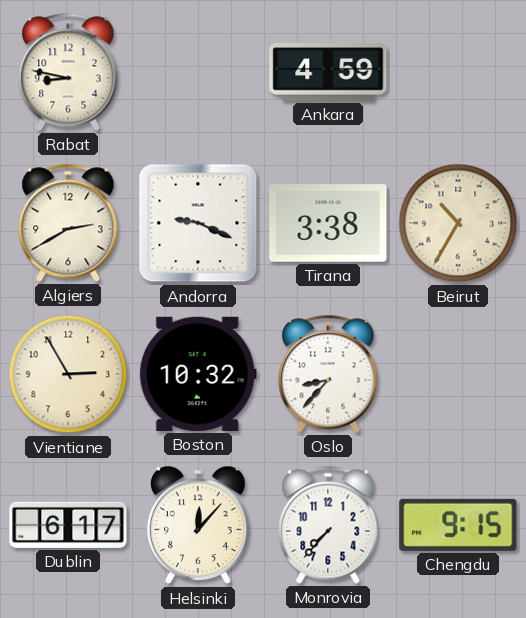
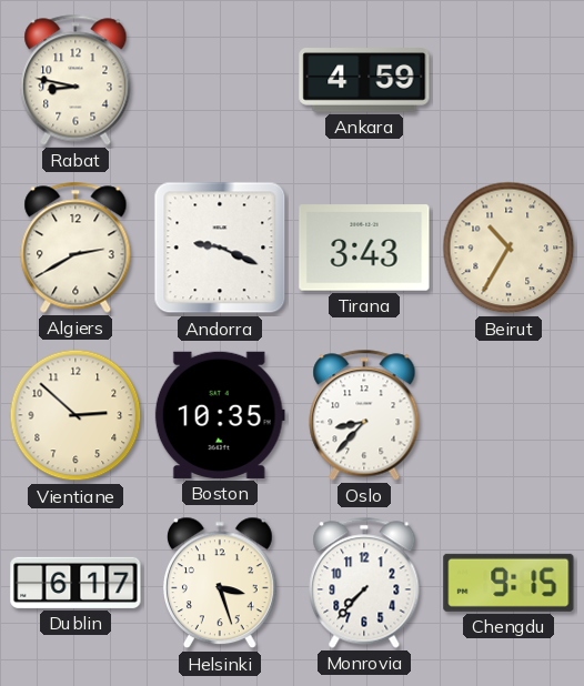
Tirana: 3:38 -> 3:43
Vientiane: 2:55 -> 2:52
Boston: 10:32 -> 10:35
Helsinki: 12:07 -> 3:27
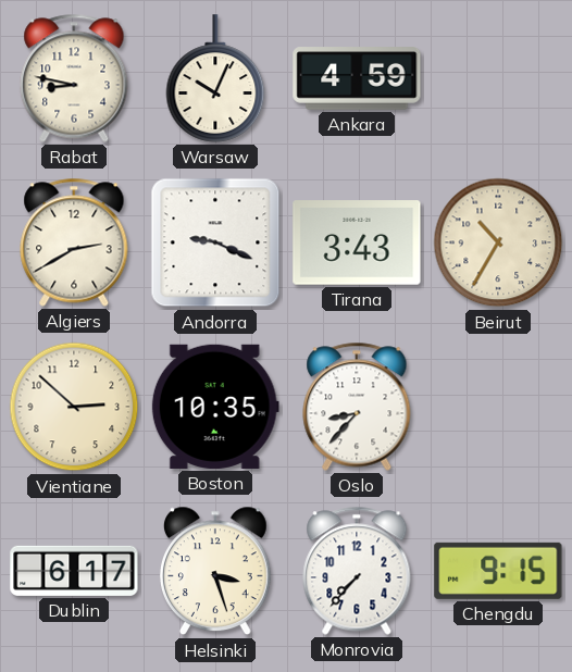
Warsaw: none -> 10:04
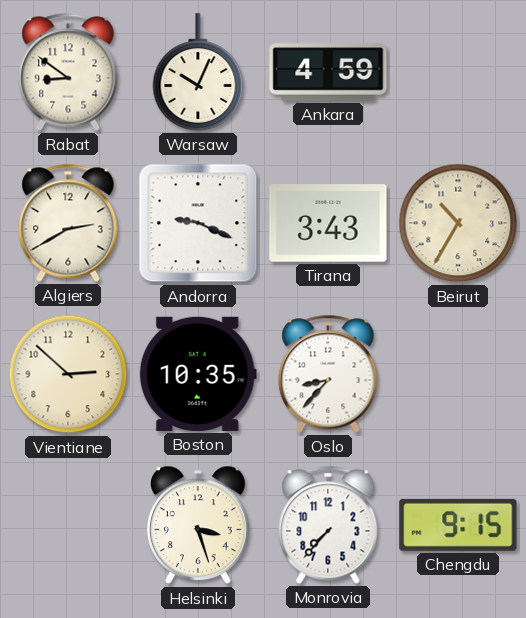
Rabat: 8:47 -> 8:51
Dublin: 6:17 -> none
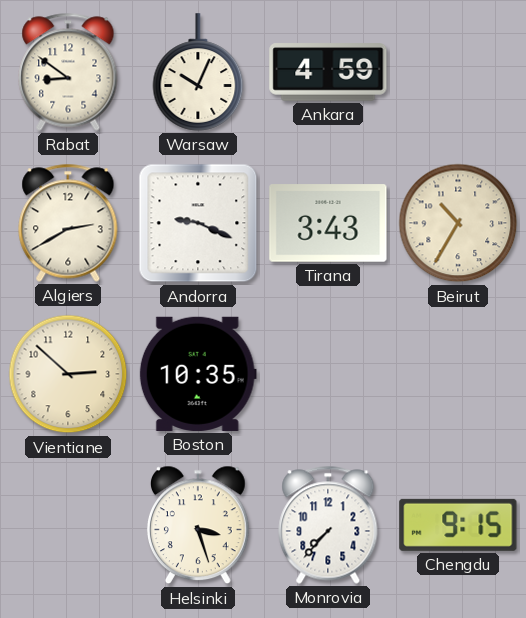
Oslo: 8:37 -> none
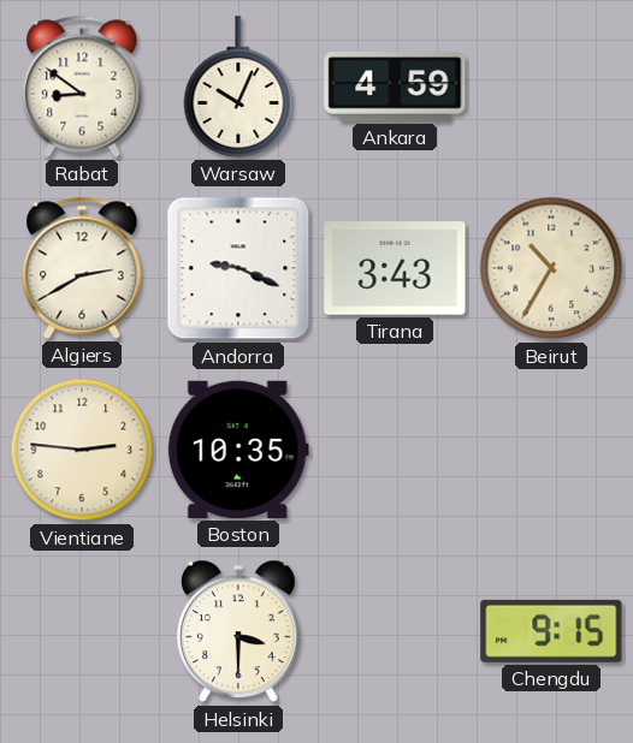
Vientiane: 2:52 -> 2:46
Helsinki: 3:27 -> 3:30
Monrovia: 7:37 -> none
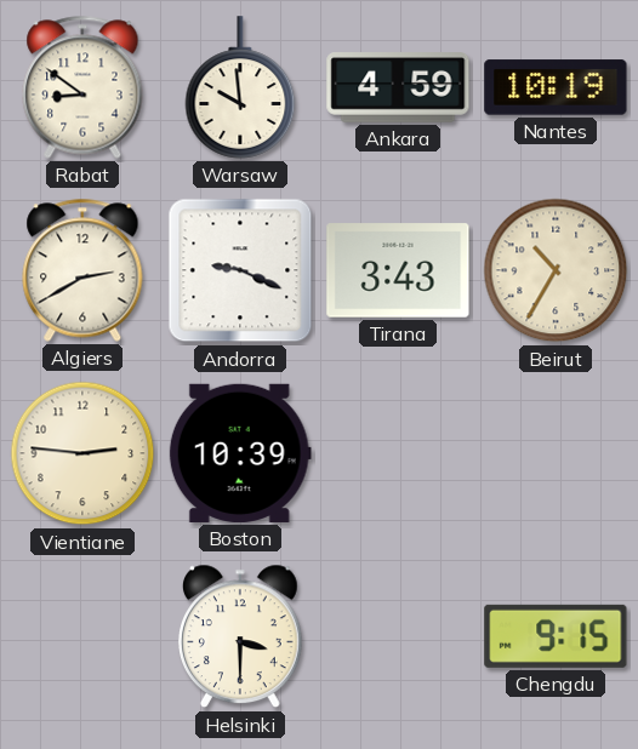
Warsaw: 10:04 -> 9:59
Nantes: none -> 10:19
Boston: 10:35 -> 10:39
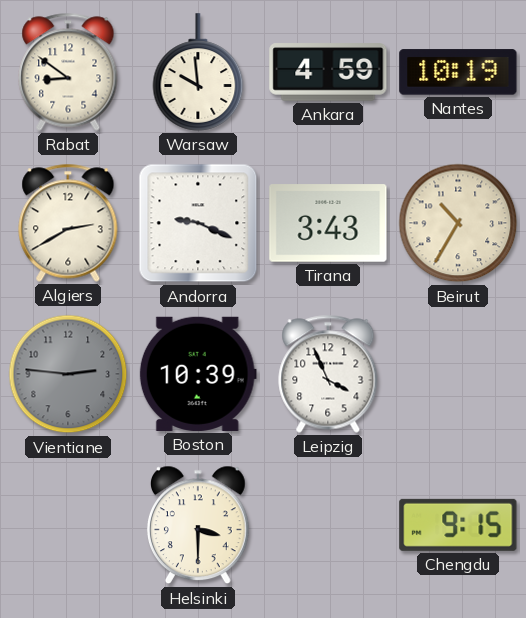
Vientiane dial: cream -> grey
Leipzig: none -> 3:56
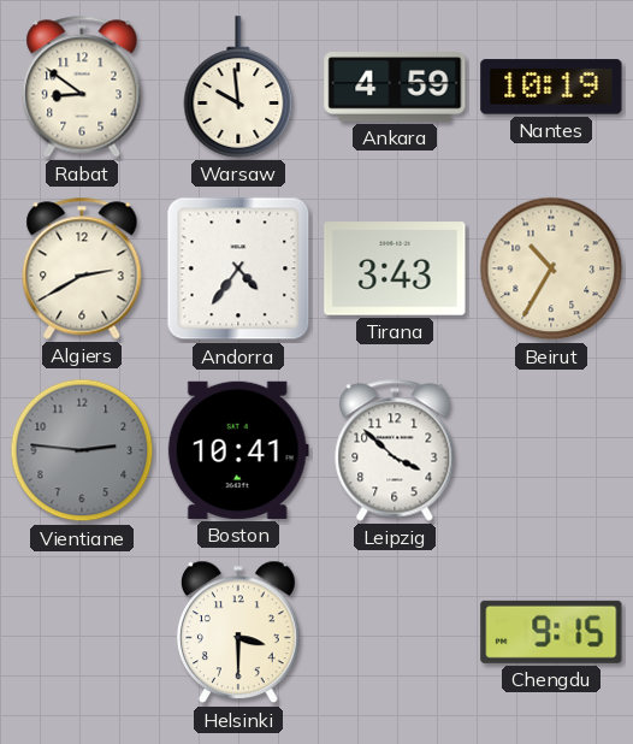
Andorra: 9:19 -> 4:36
Boston: 10:39 -> 10:41
Leipzig: 3:56 -> 3:52
